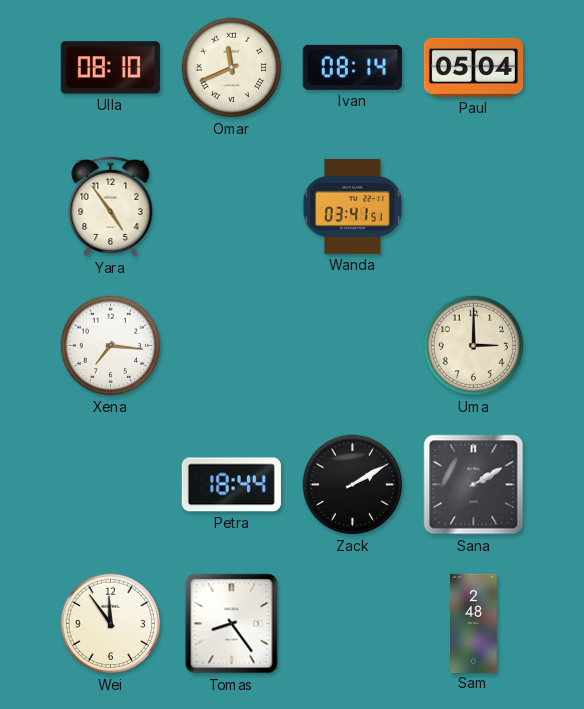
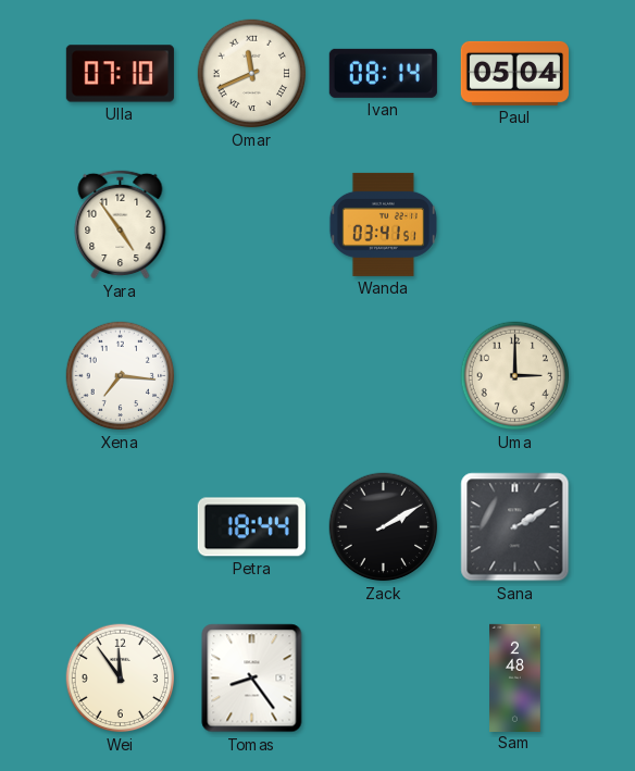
Ulla: 08:10 -> 07:10
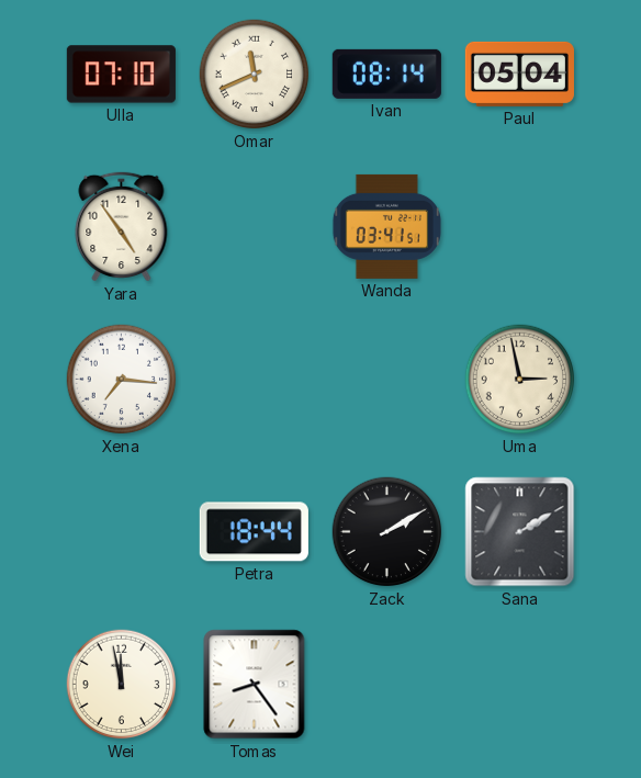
Uma: 3:00 -> 2:58
Wei: 11:54 -> 11:58
Sam: 2:48 -> none
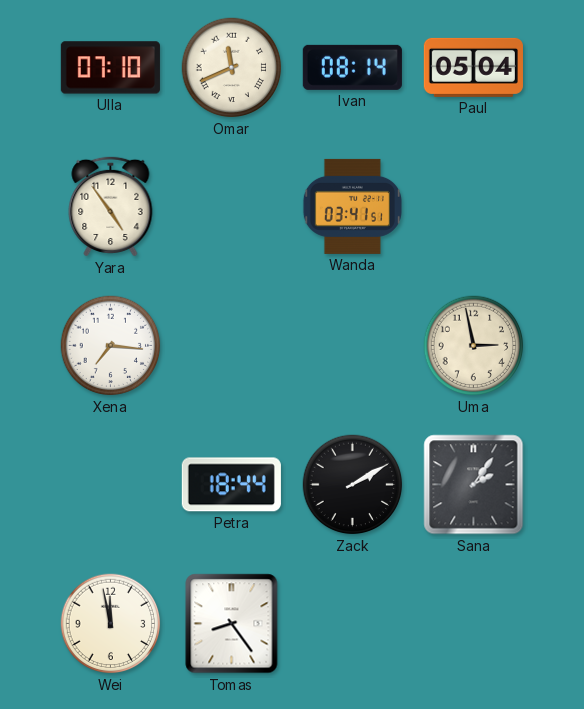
Sana: 2:10 -> 2:06
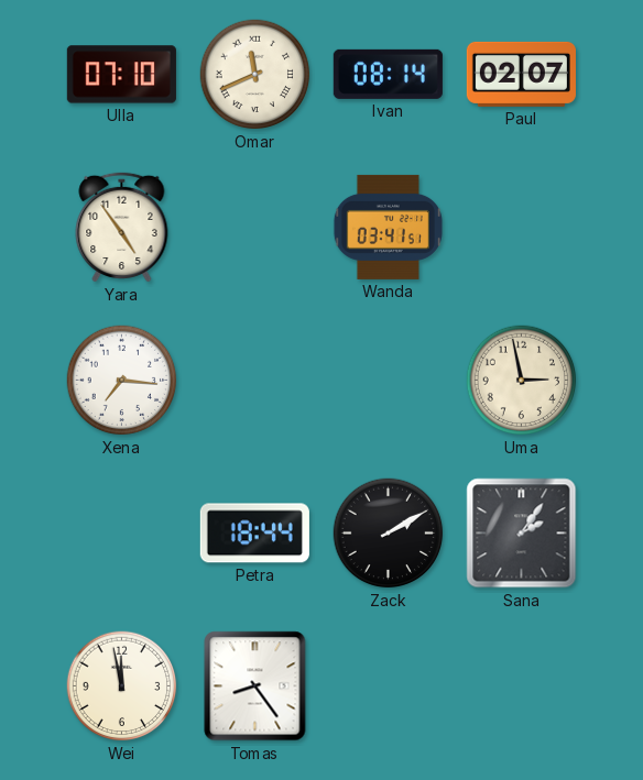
Paul: 05:04 -> 02:07
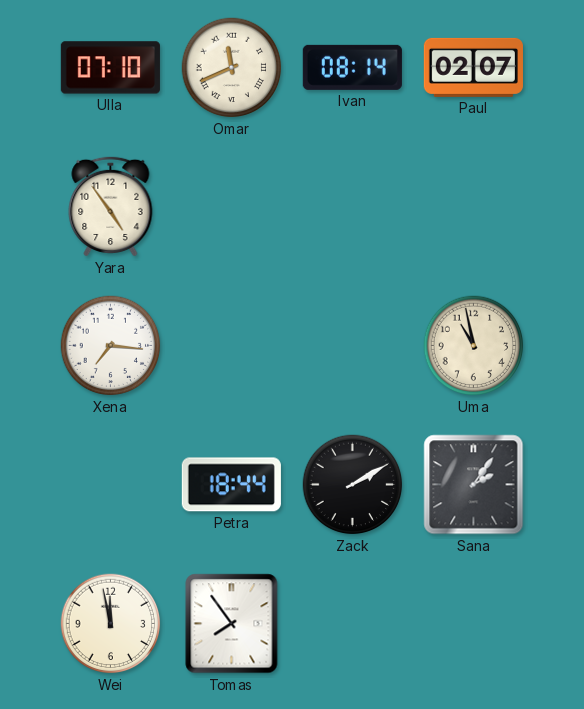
Wanda: 03:41 -> none
Uma: 2:58 -> 10:58
Tomas: 8:24 -> 7:54
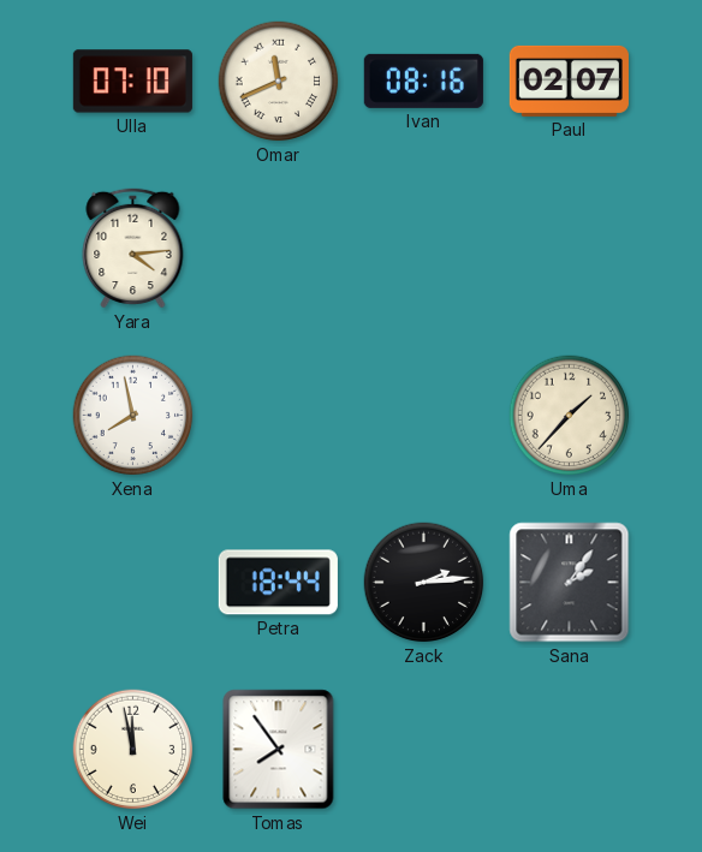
Ivan: 08:14 -> 08:16
Yara: 4:54 -> 4:14
Xena: 7:16 -> 7:58
Uma: 10:58 -> 1:37
Zack: 2:10 -> 2:14
